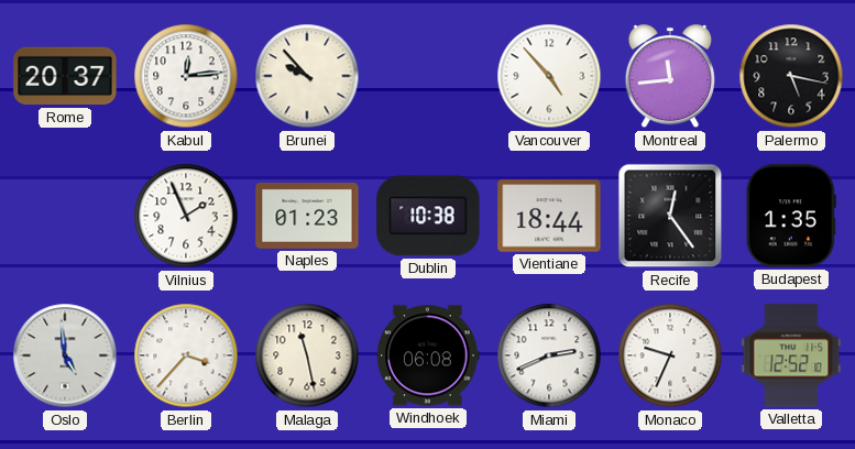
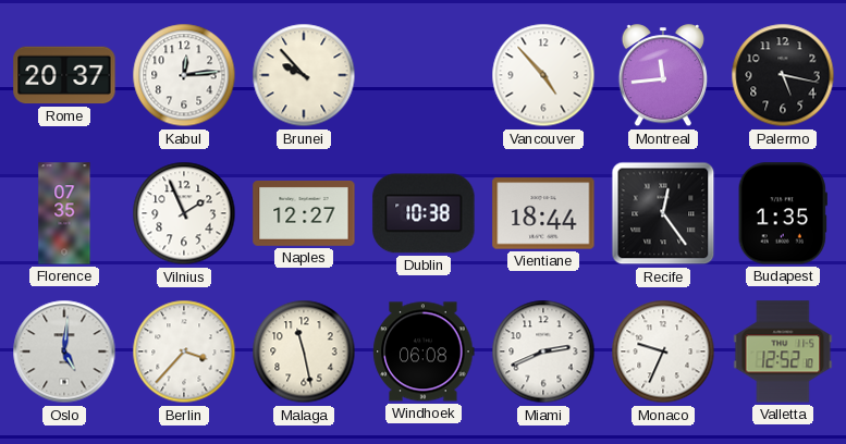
Florence: none -> 07:35
Naples: 01:23 -> 12:27
Oslo: 4:59 -> 5:01
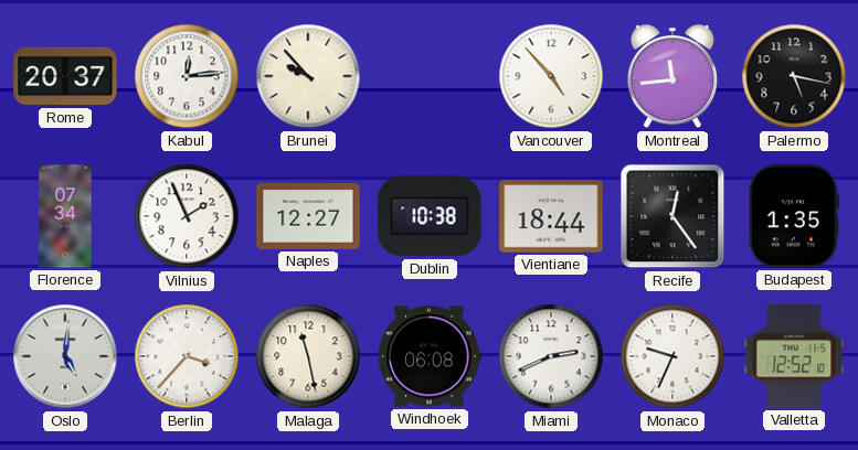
Florence: 07:35 -> 07:34
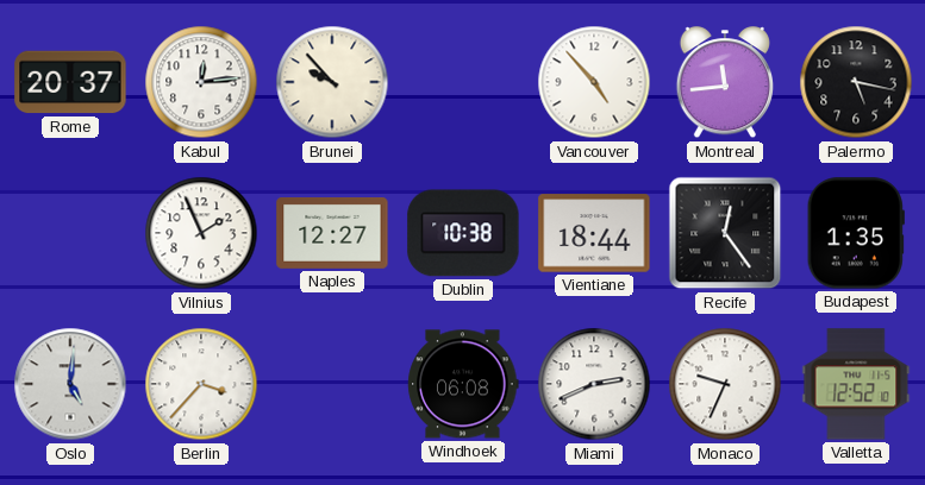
Florence: 07:34 -> none
Malaga: 11:28 -> none
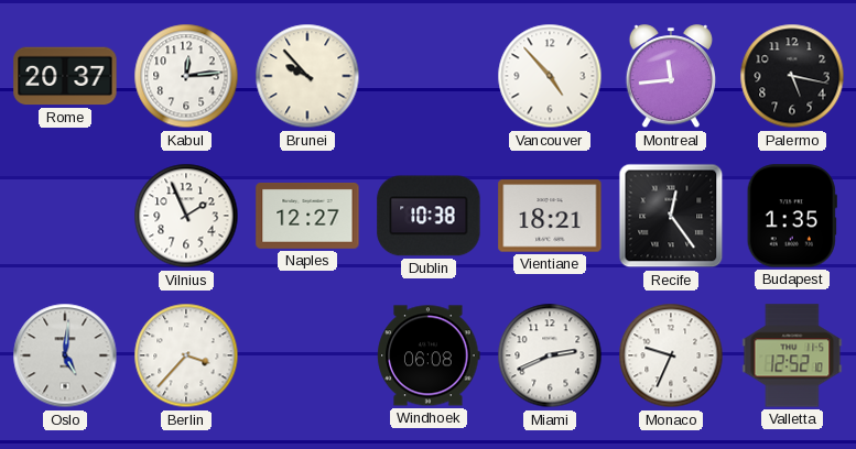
Vientiane: 18:44 -> 18:21
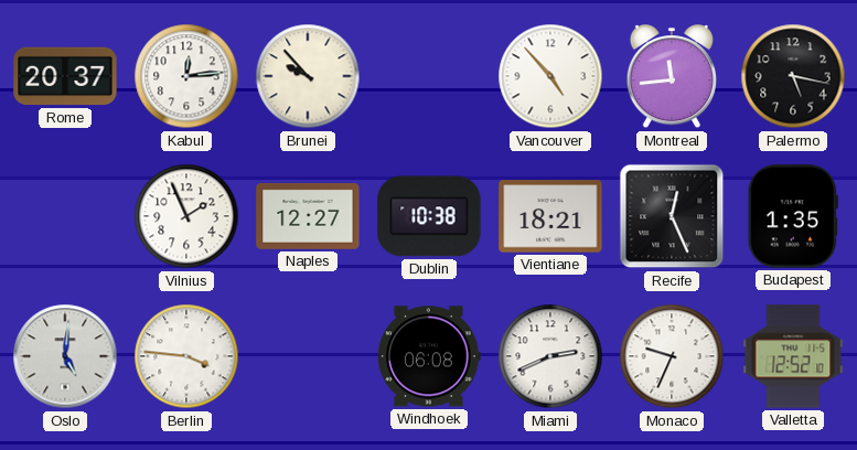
Recife: 12:24 -> 12:26
Berlin: 3:37 -> 3:46
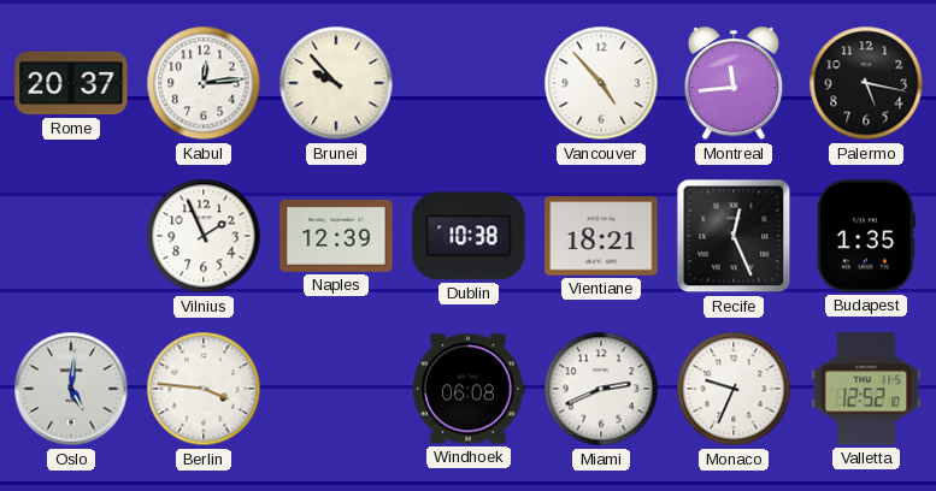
Naples: 12:27 -> 12:39
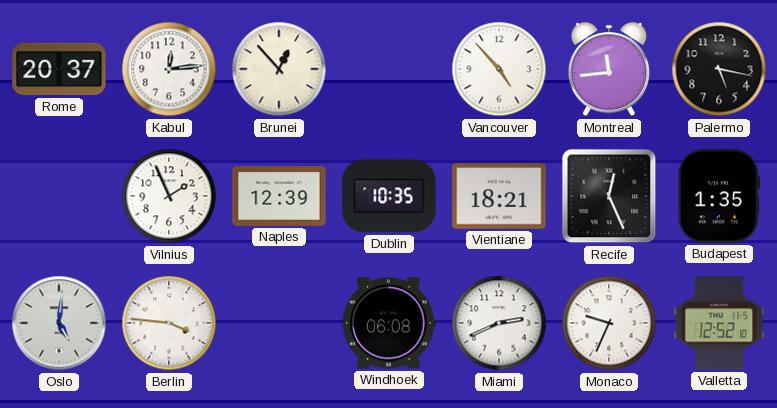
Brunei: 9:53 -> 12:53
Dublin: 10:38 -> 10:35
